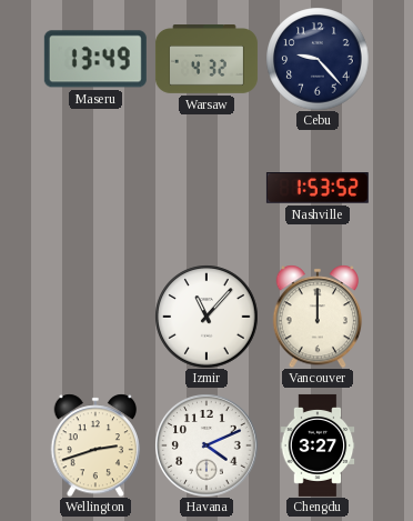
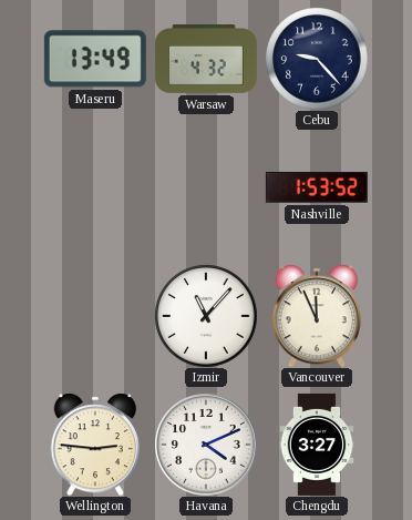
Vancouver: 12:00 -> 11:56
Wellington: 2:42 -> 2:46
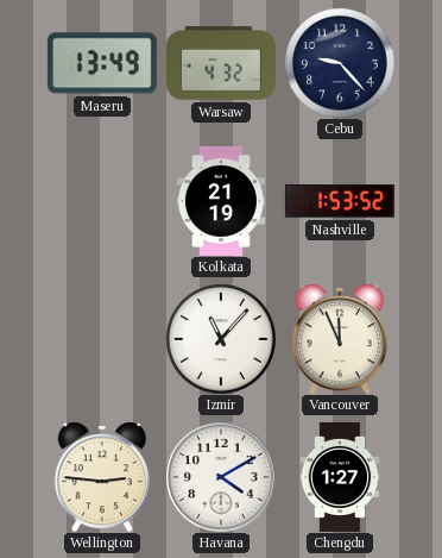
Kolkata: none -> 21:19
Havana: 4:11 -> 4:10
Chengdu: 3:27 -> 1:27
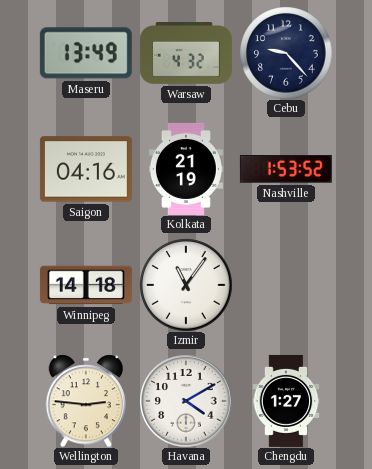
Saigon: none -> 04:16
Winnipeg: none -> 14:18
Izmir: 11:07 -> 11:06
Vancouver: 11:56 -> none
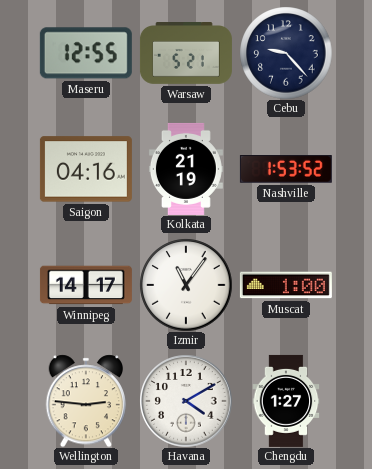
Maseru: 13:49 -> 12:55
Warsaw: 4:32 -> 5:21
Winnipeg: 14:18 -> 14:17
Muscat: none -> 1:00
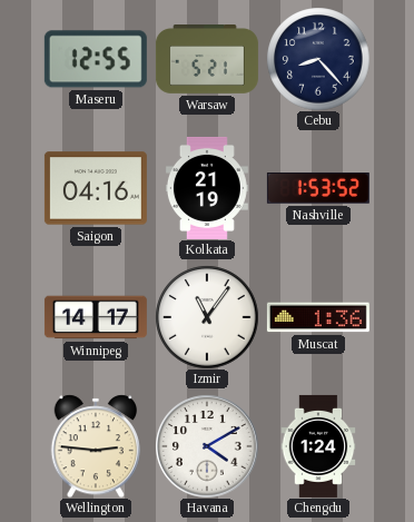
Cebu: 9:23 -> 8:23
Muscat: 1:00 -> 1:36
Chengdu: 1:27 -> 1:24
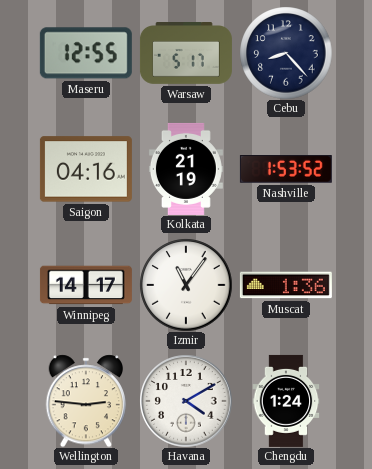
Warsaw: 5:21 -> 5:17
